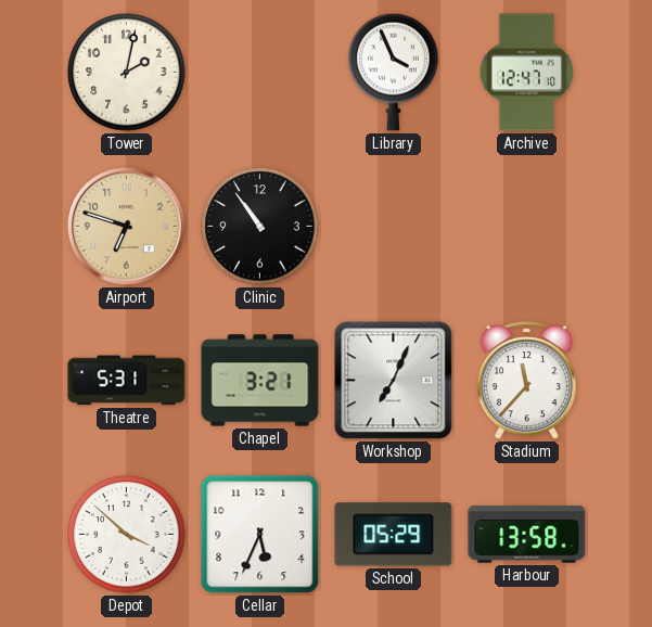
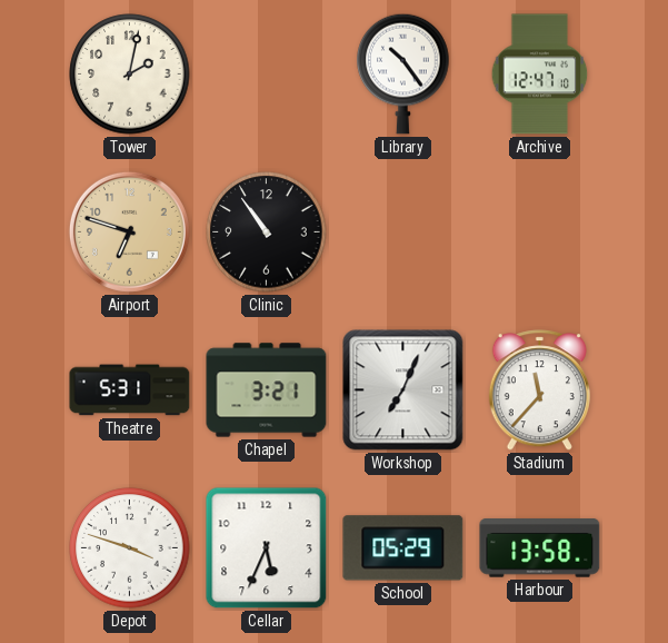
Library: 3:56 -> 10:24
Depot: 3:52 -> 3:48
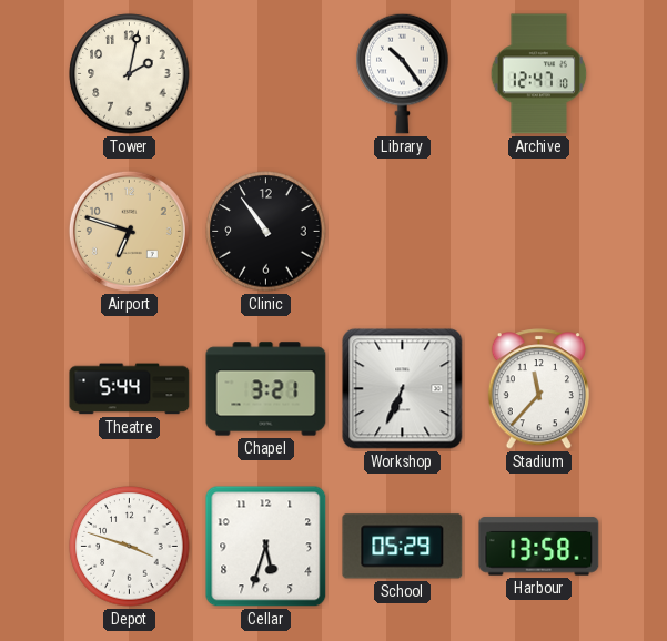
Theatre: 5:31 -> 5:44
Workshop: 7:04 -> 6:34
Cellar: 5:34 -> 5:33
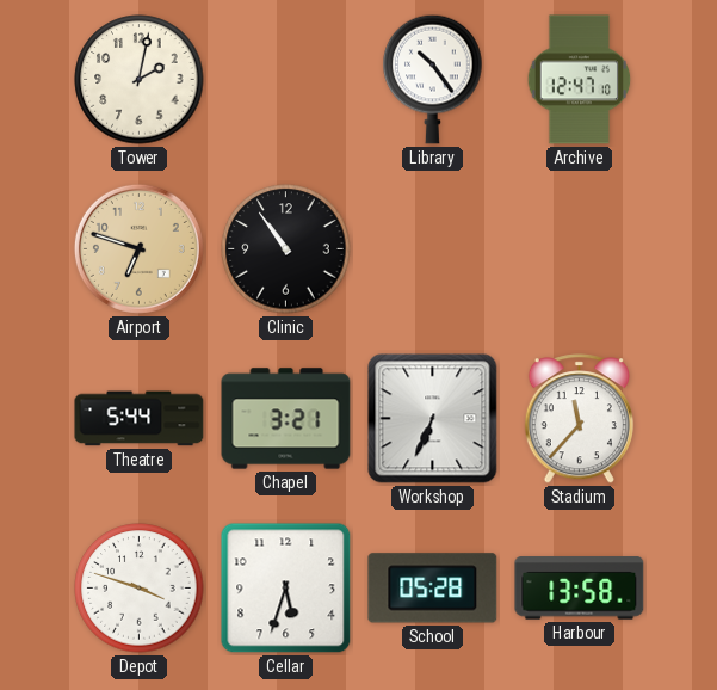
School: 05:29 -> 05:28
